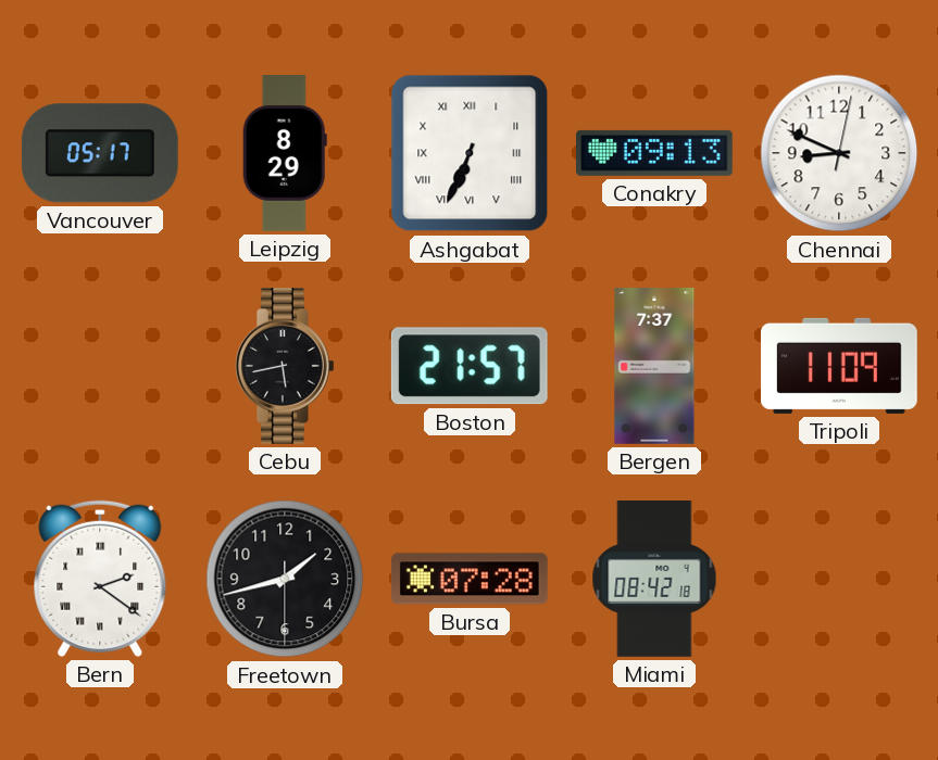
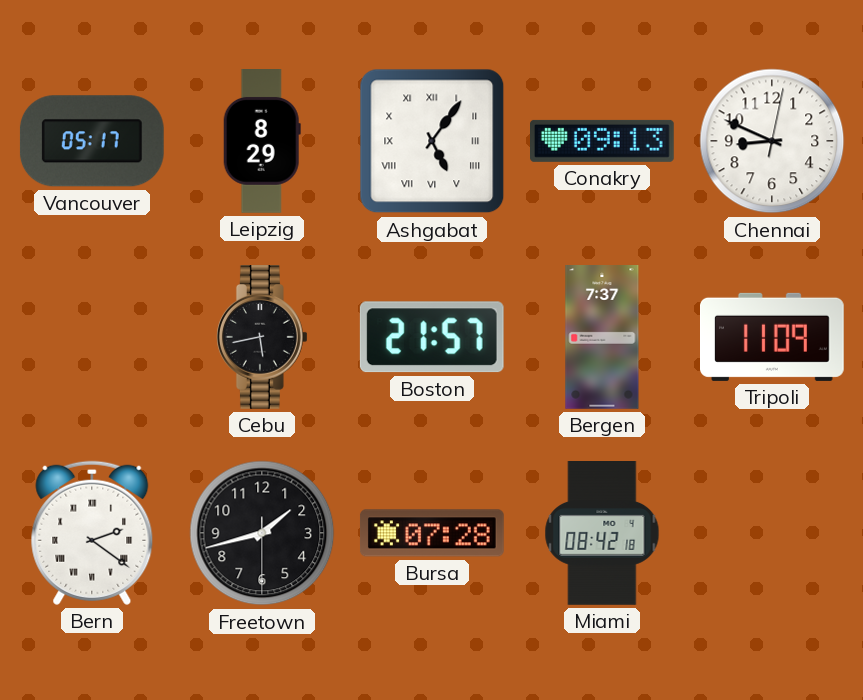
Ashgabat: 6:34 -> 5:06
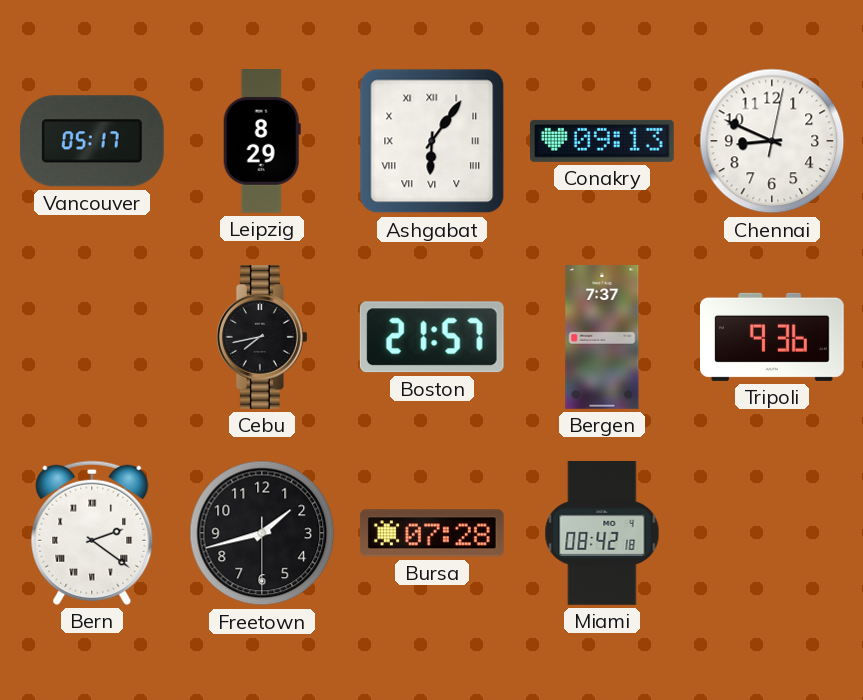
Ashgabat: 5:06 -> 6:06
Cebu: 5:43 -> 7:43
Tripoli: 11:09 -> 9:36
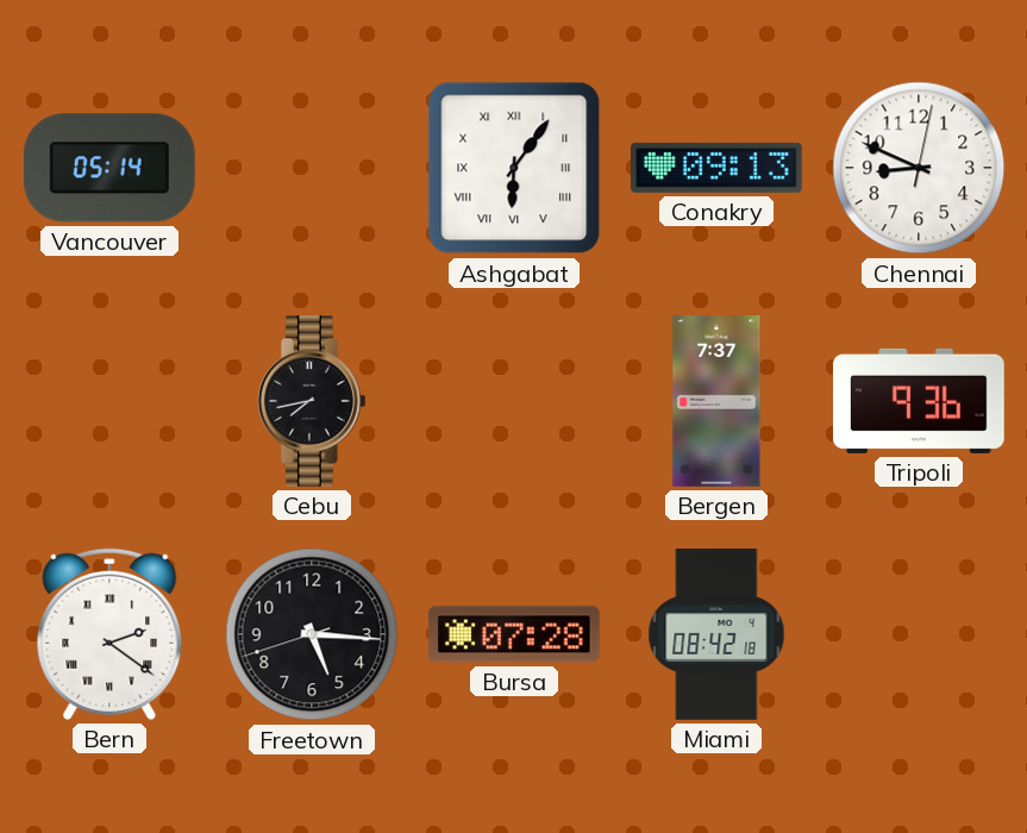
Vancouver: 05:17 -> 05:14
Leipzig: 8:29 -> none
Boston: 21:57 -> none
Freetown: 1:42 -> 5:15
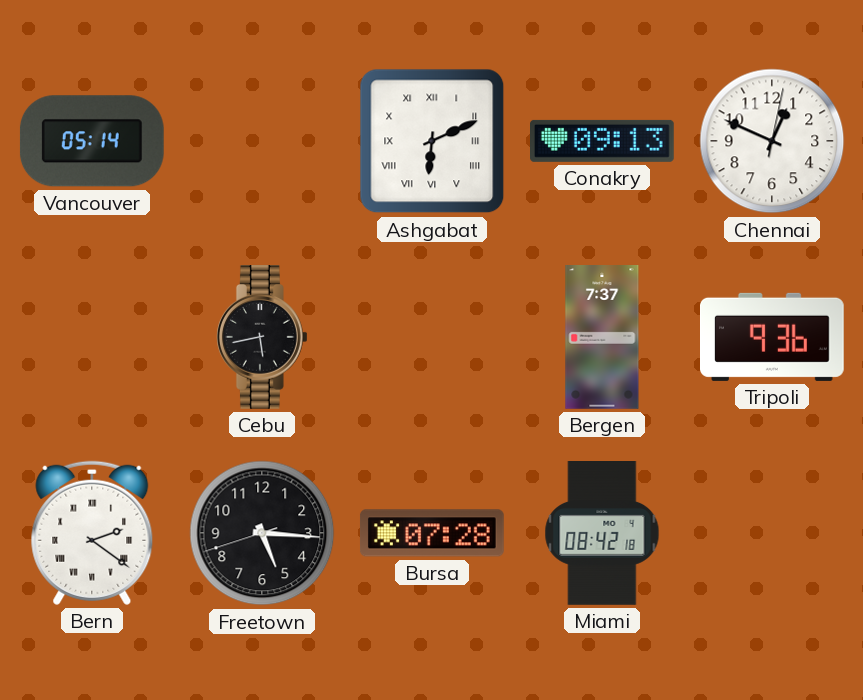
Ashgabat: 6:06 -> 6:11
Chennai: 8:49 -> 12:49
Cebu: 7:43 -> 5:43
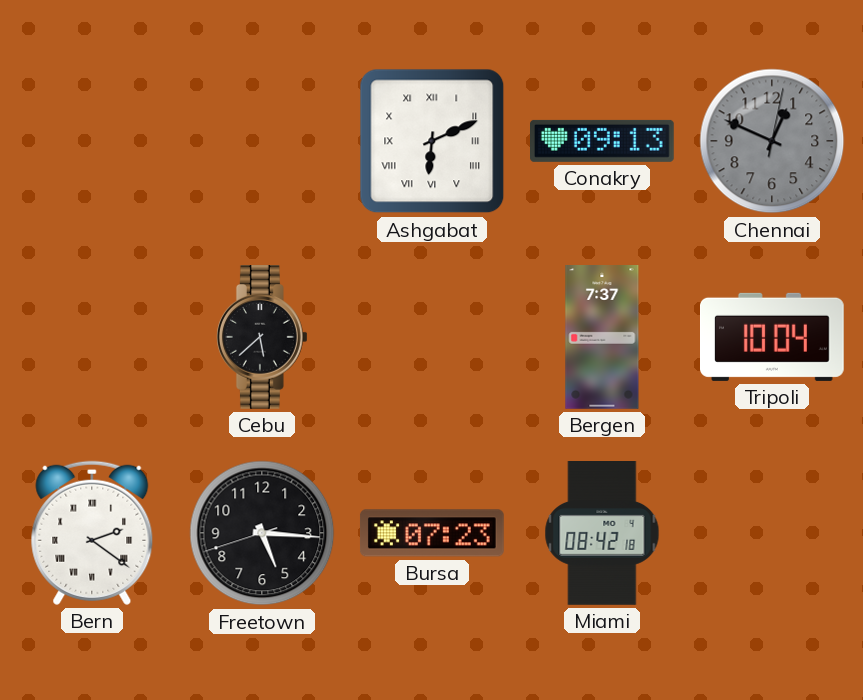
Vancouver: 05:14 -> none
Chennai dial: white -> grey
Cebu: 5:43 -> 5:38
Tripoli: 9:36 -> 10:04
Bursa: 07:28 -> 07:23
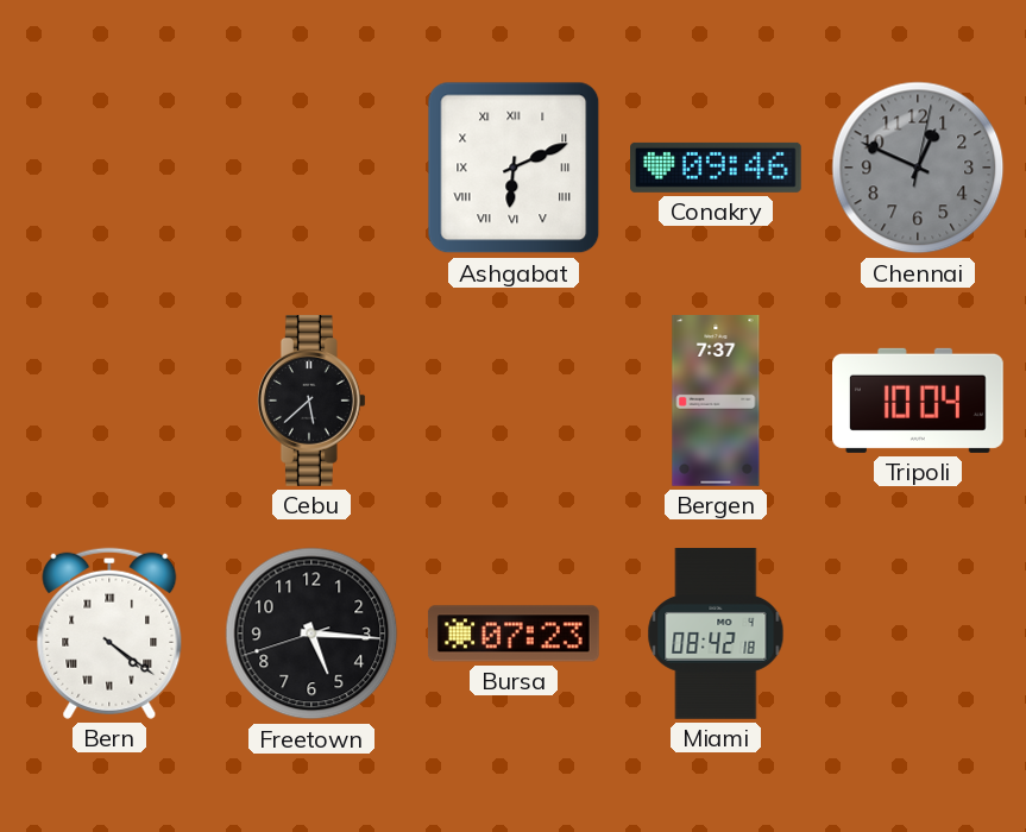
Conakry: 09:13 -> 09:46
Bern: 2:21 -> 4:21
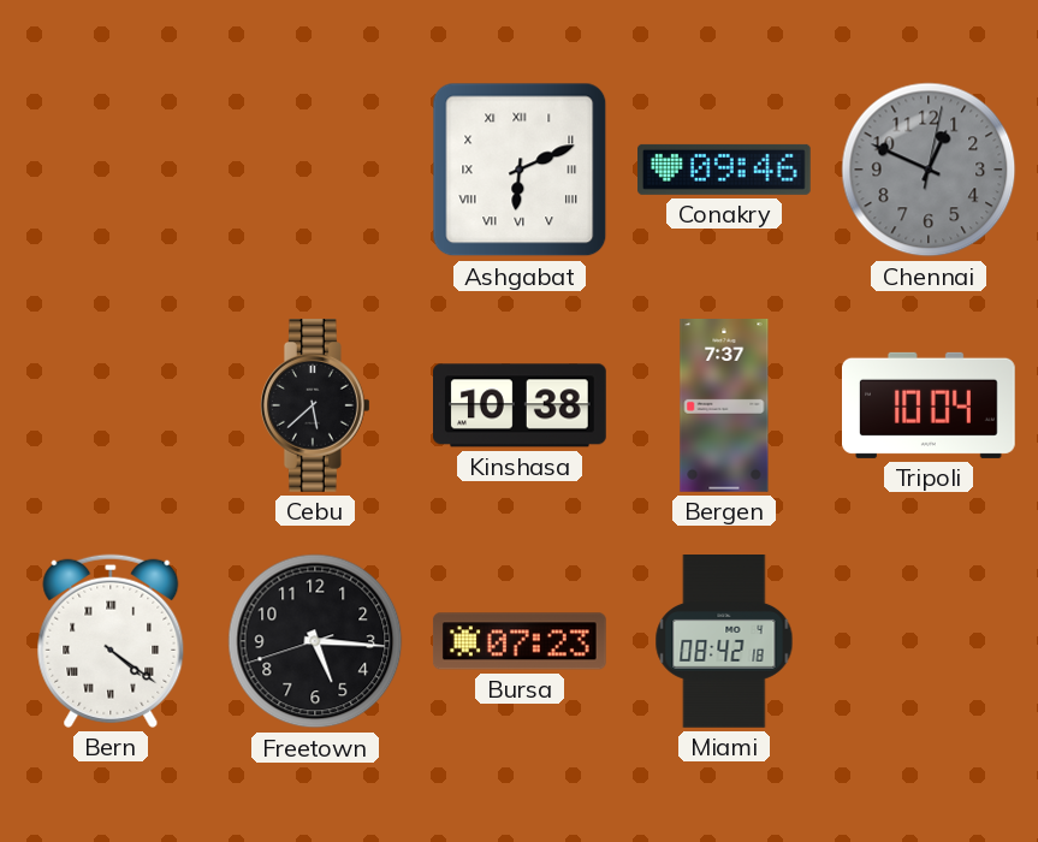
Kinshasa: none -> 10:38
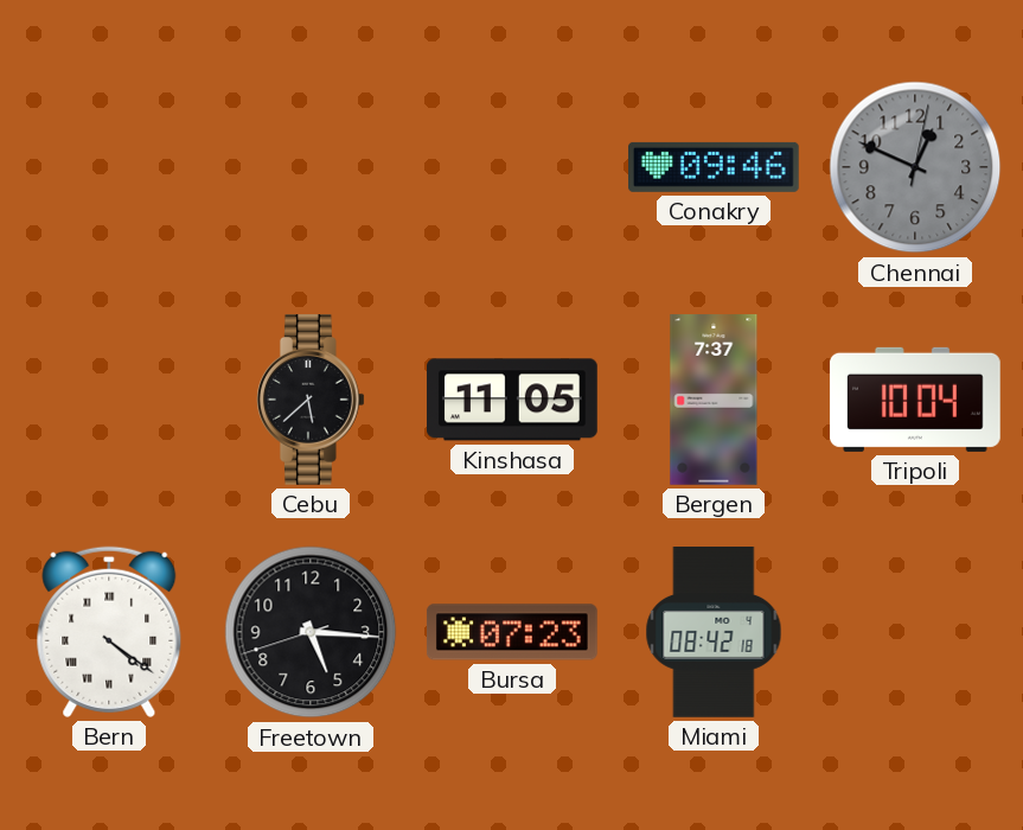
Ashgabat: 6:11 -> none
Kinshasa: 10:38 -> 11:05
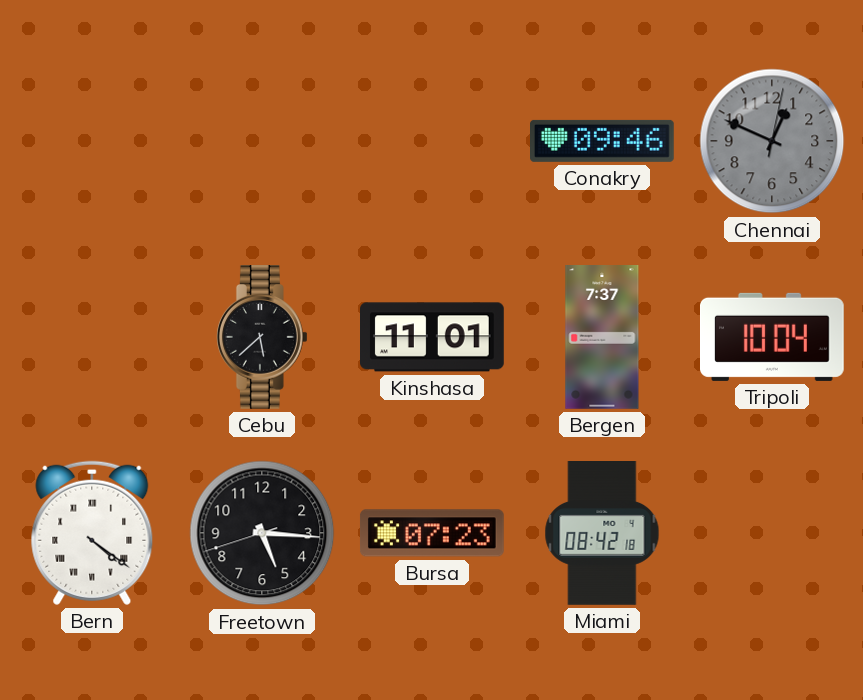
Kinshasa: 11:05 -> 11:01
